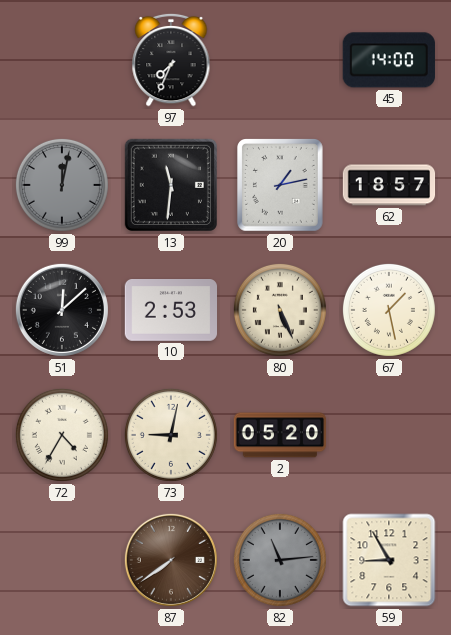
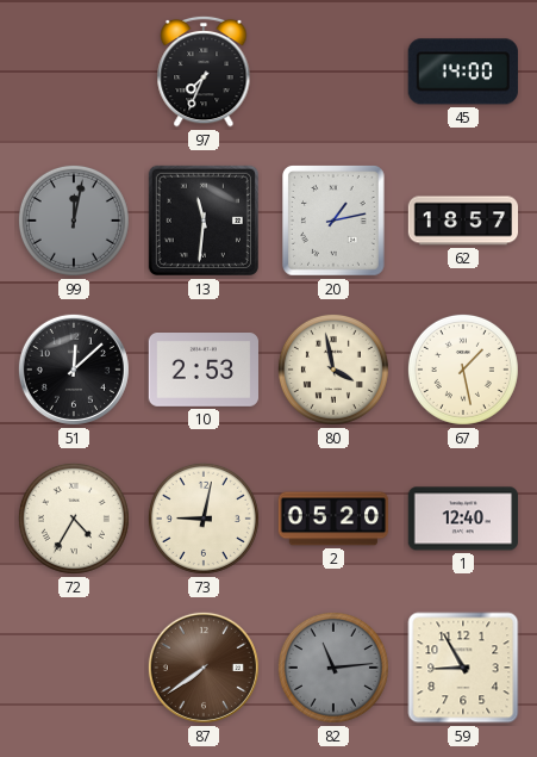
80: 5:26 -> 3:58
1: none -> 12:40
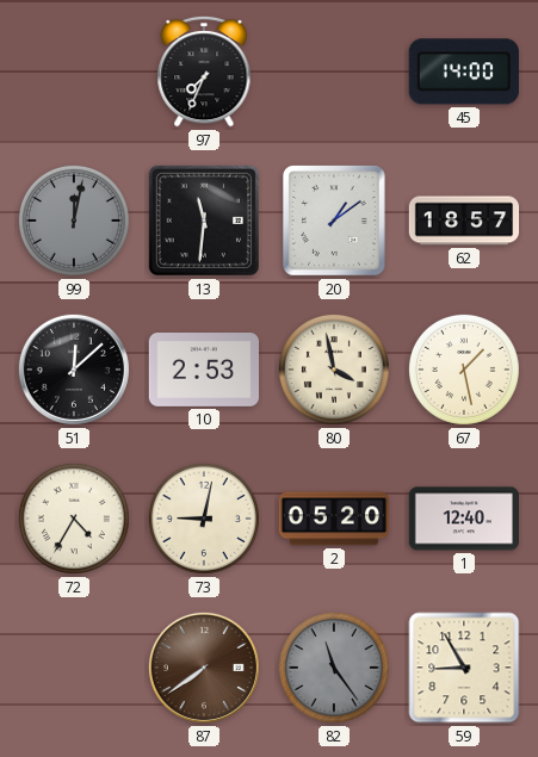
20: 1:13 -> 1:09
82: 11:14 -> 11:24
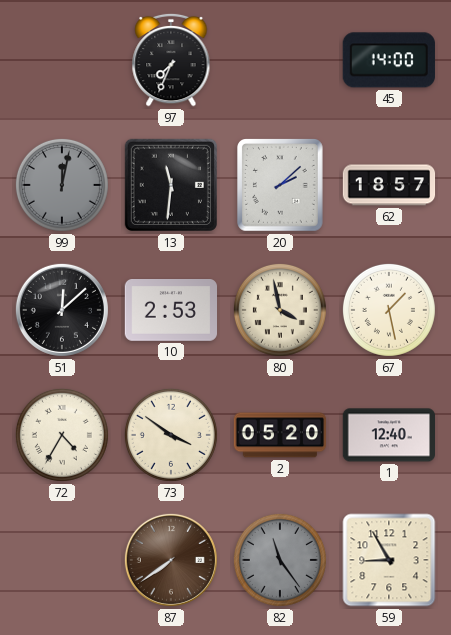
20: 1:09 -> 2:08
73: 9:02 -> 3:51
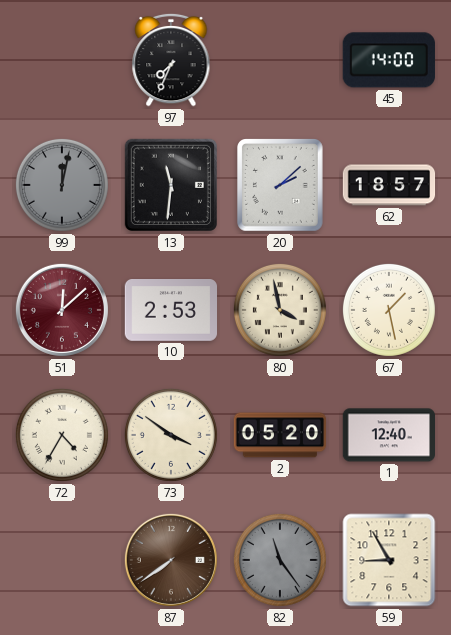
51 dial: black -> burgundy
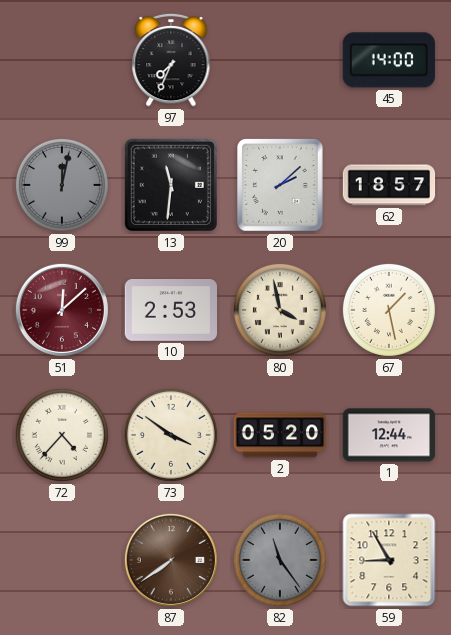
72: 4:35 -> 4:37
1: 12:40 -> 12:44
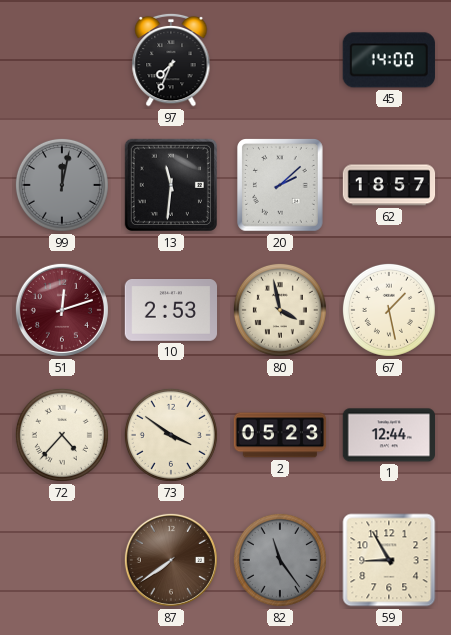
51: 12:08 -> 12:12
2: 05:20 -> 05:23
